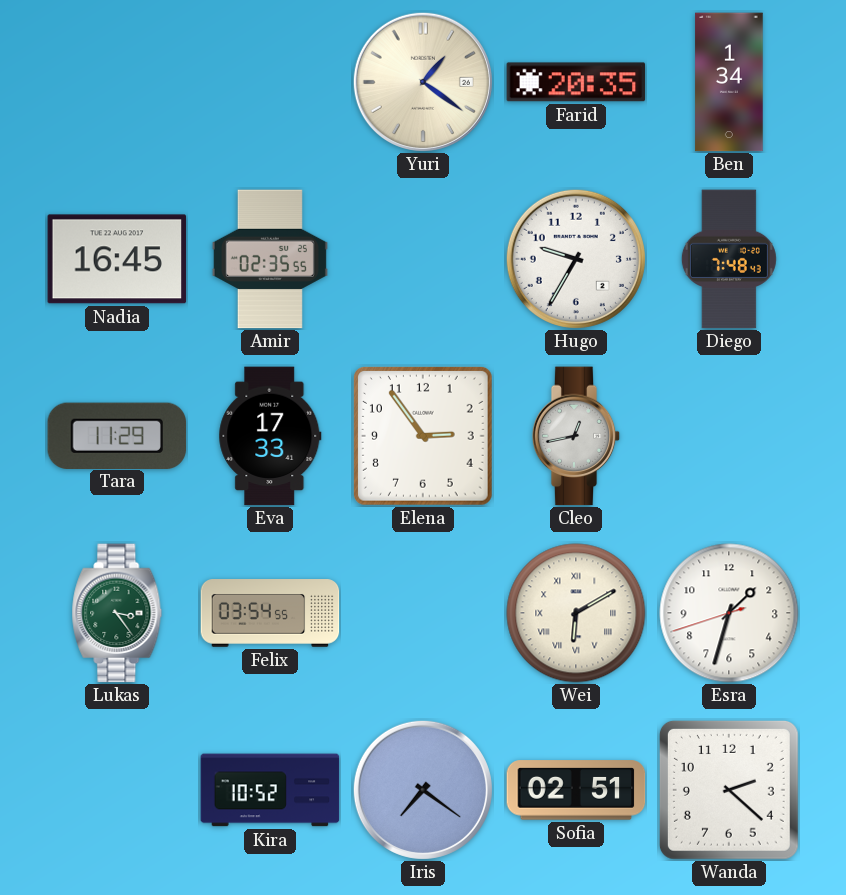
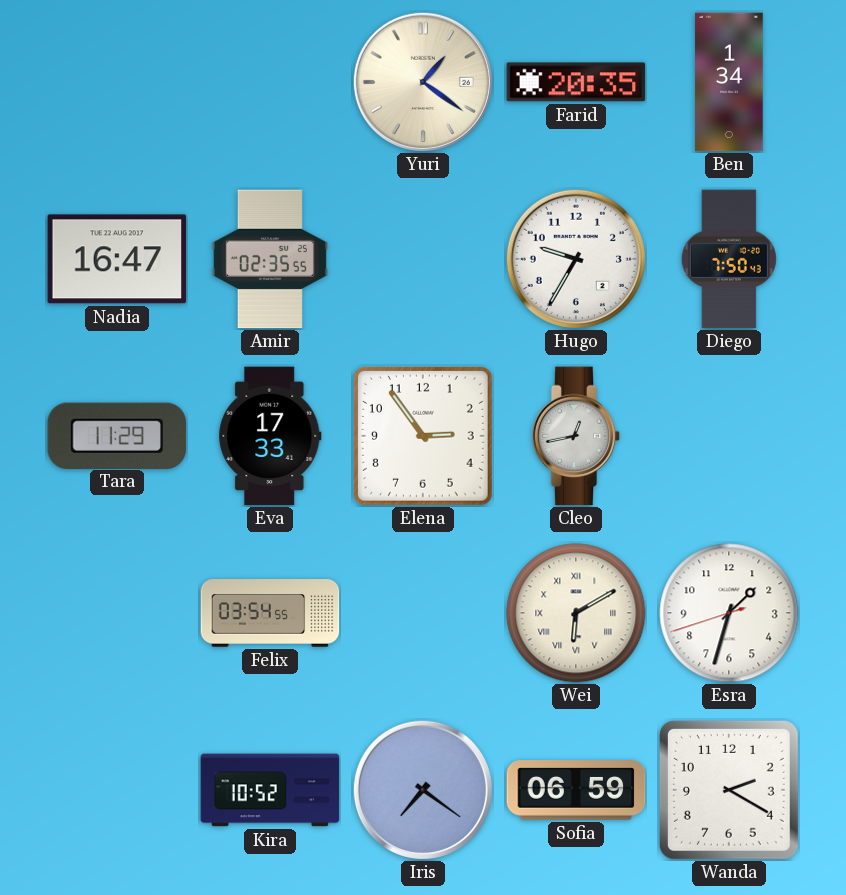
Nadia: 16:45 -> 16:47
Diego: 7:48 -> 7:50
Lukas: 3:24 -> none
Sofia: 02:51 -> 06:59
Wanda: 2:22 -> 2:20
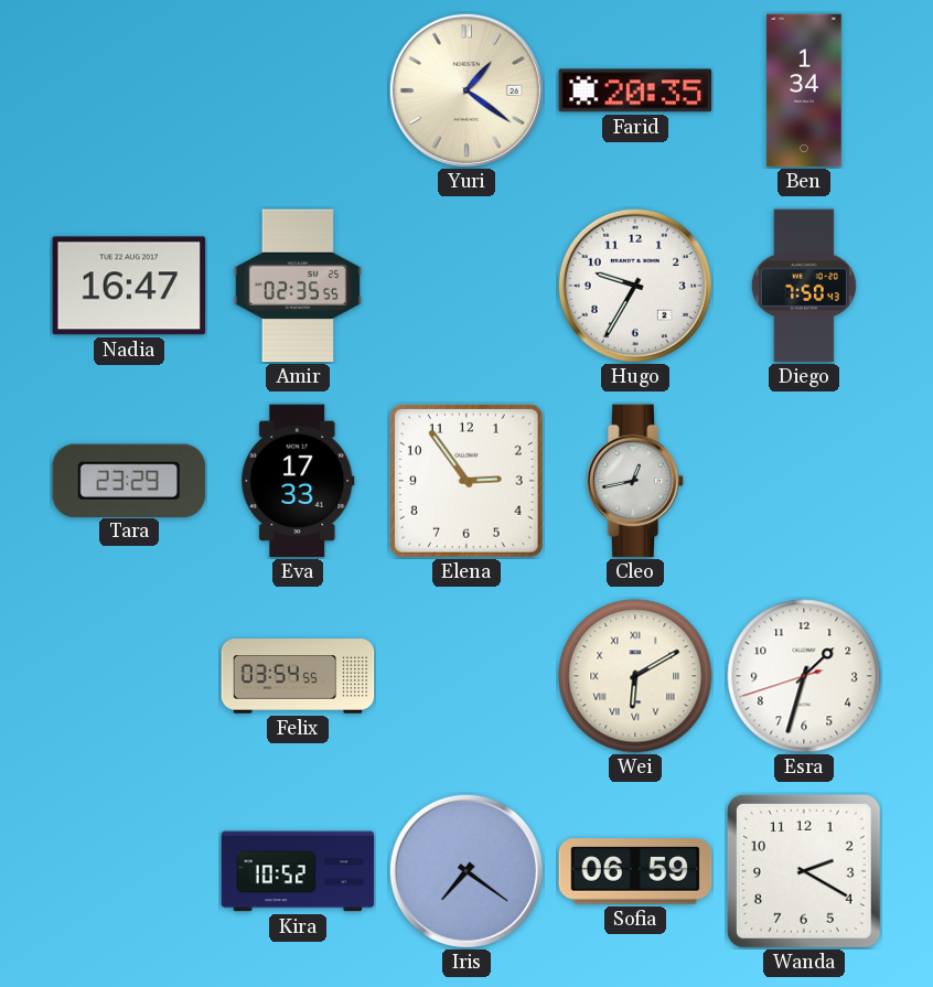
Tara: 11:29 -> 23:29
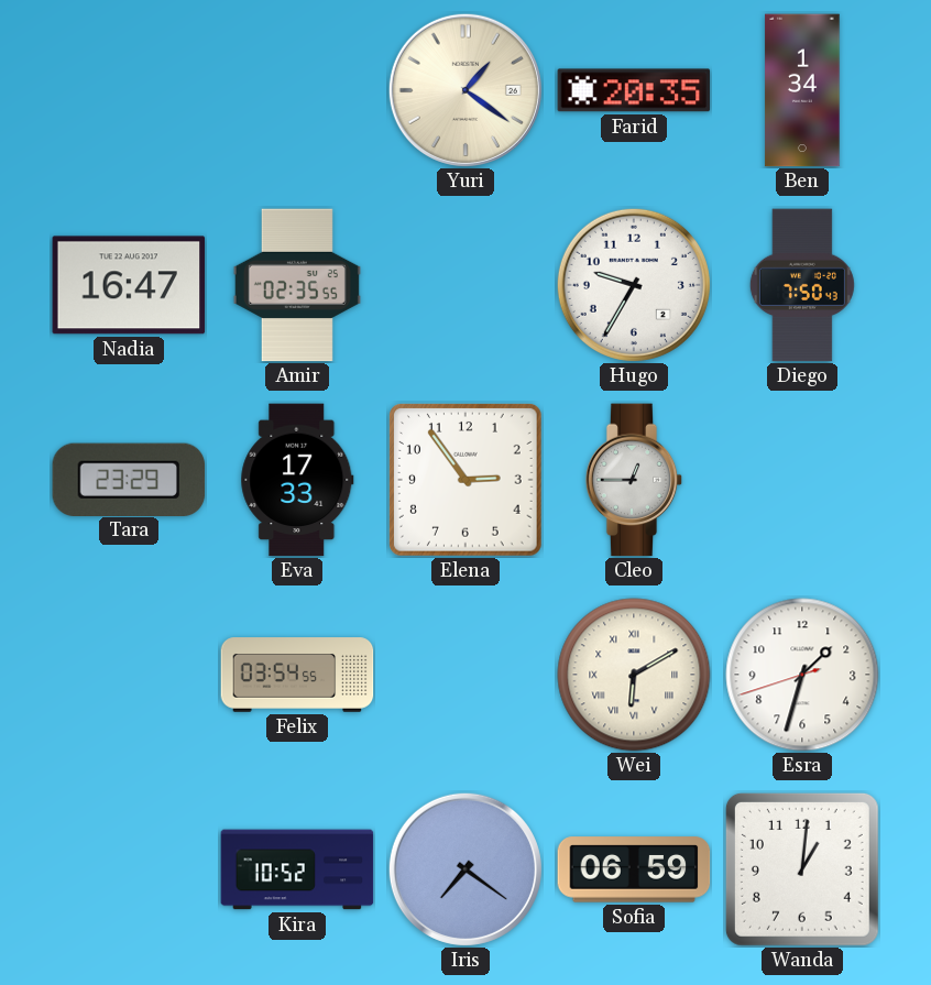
Cleo: 12:43 -> 12:45
Wanda: 2:20 -> 1:01
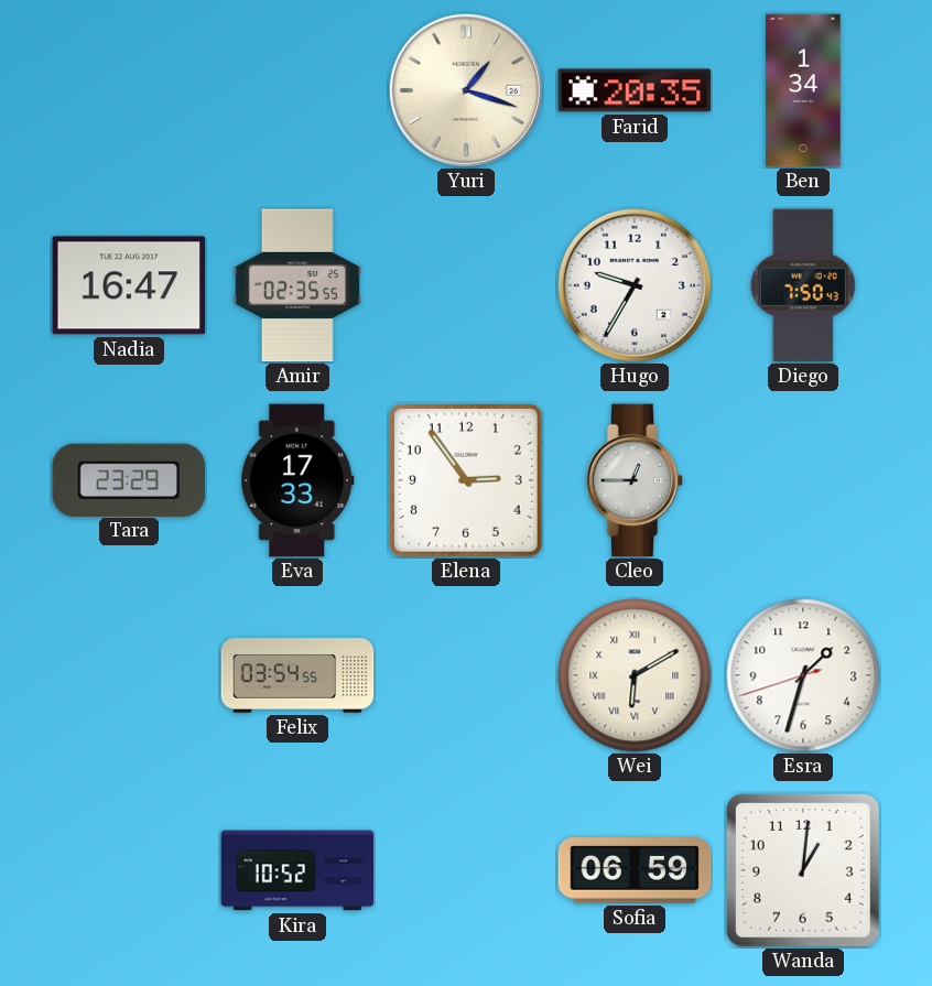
Yuri: 1:21 -> 1:18
Iris: 7:21 -> none
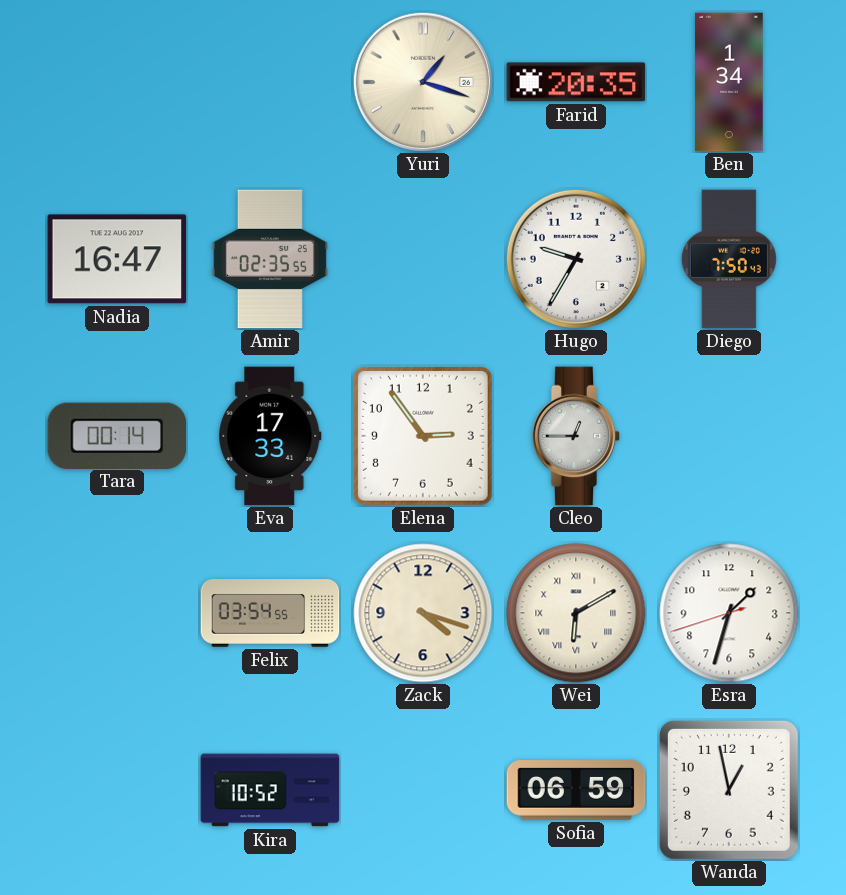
Tara: 23:29 -> 00:14
Zack: none -> 4:18
Wanda: 1:01 -> 12:58
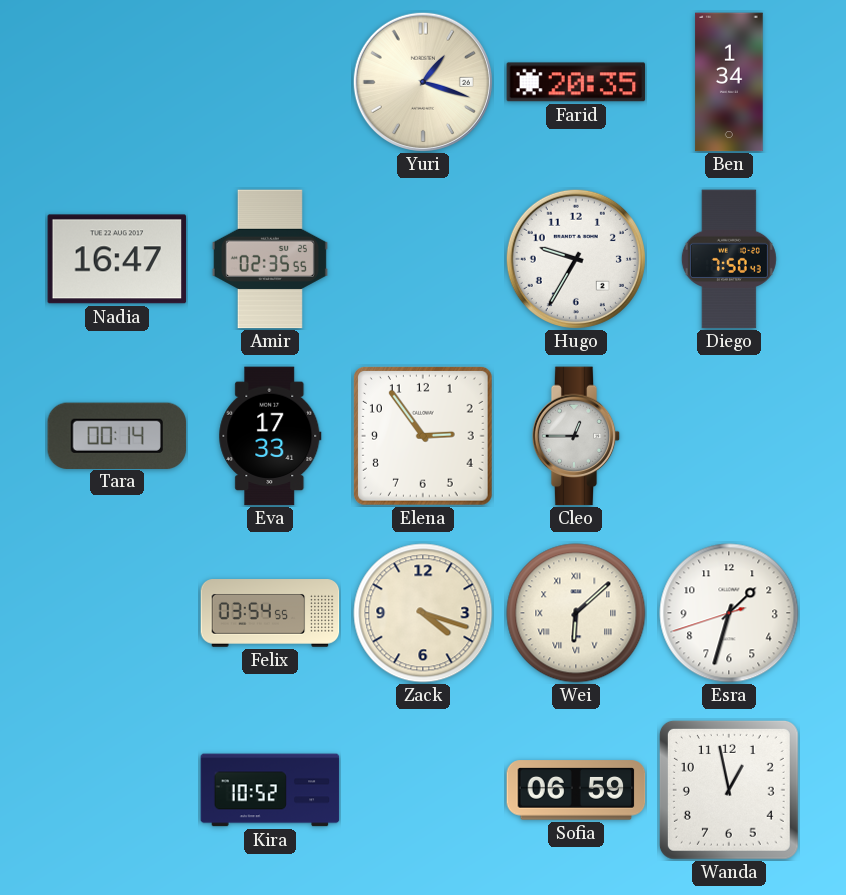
Wei: 6:10 -> 6:08
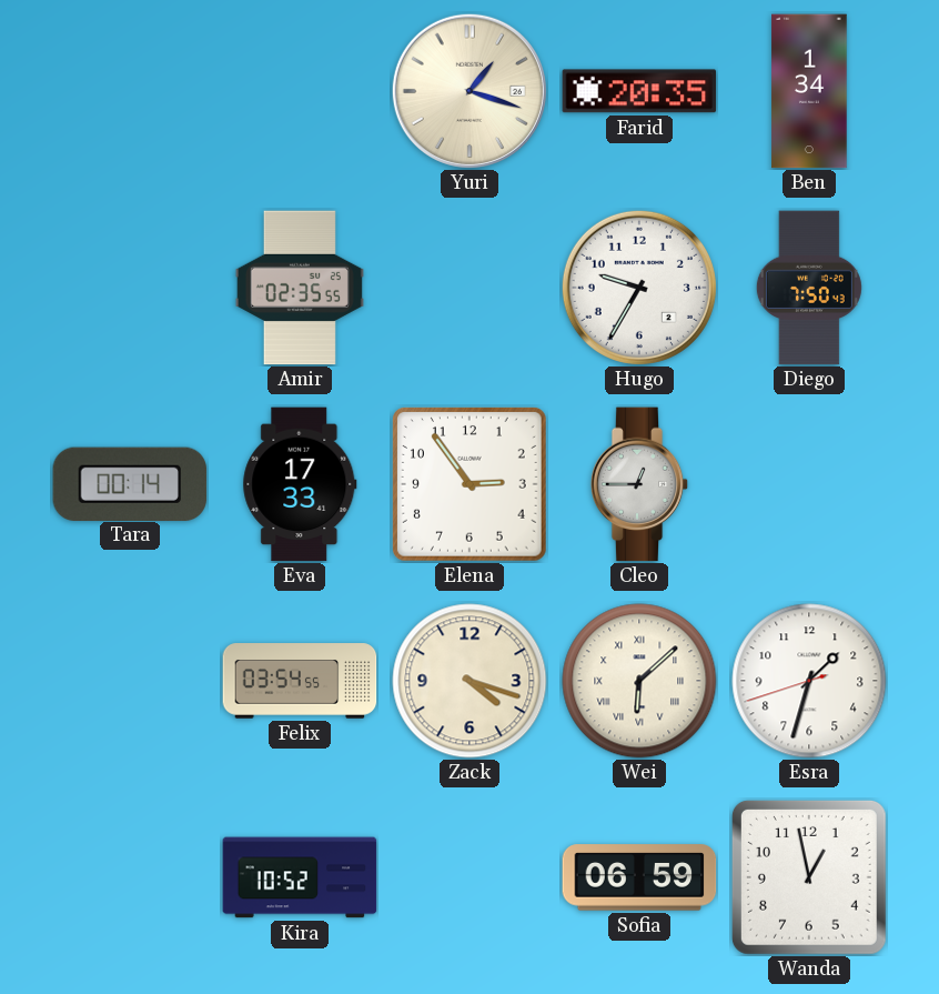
Nadia: 16:47 -> none
